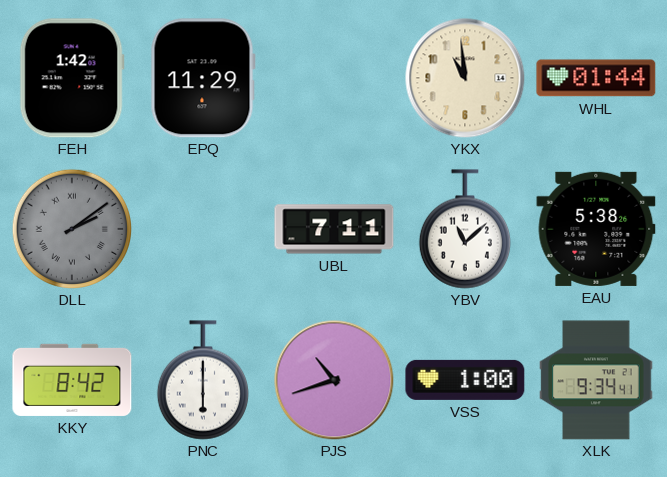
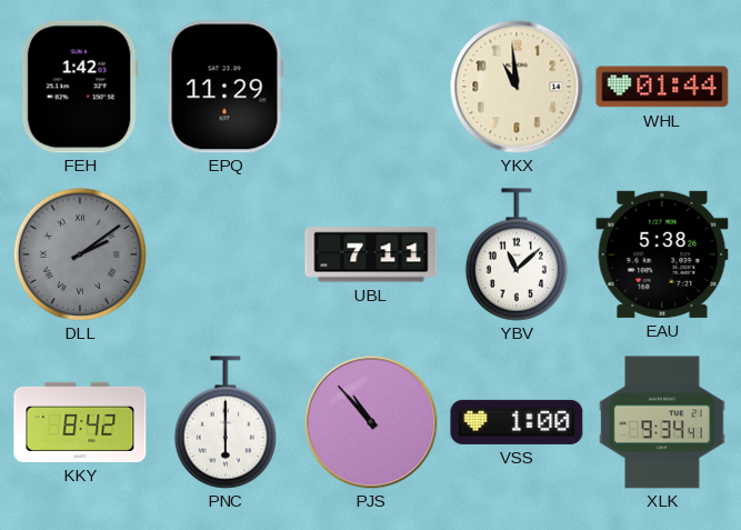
PJS: 10:42 -> 10:53
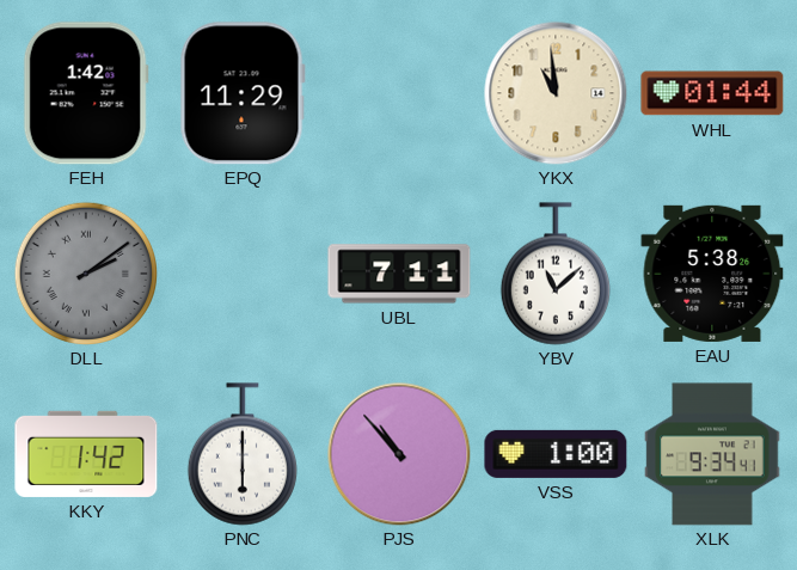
KKY: 8:42 -> 1:42
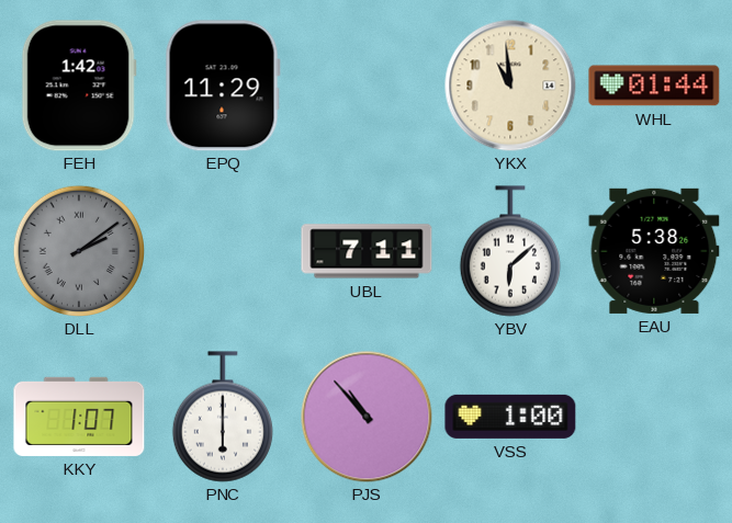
YBV: 11:08 -> 6:08
KKY: 1:42 -> 1:07
XLK: 9:34 -> none
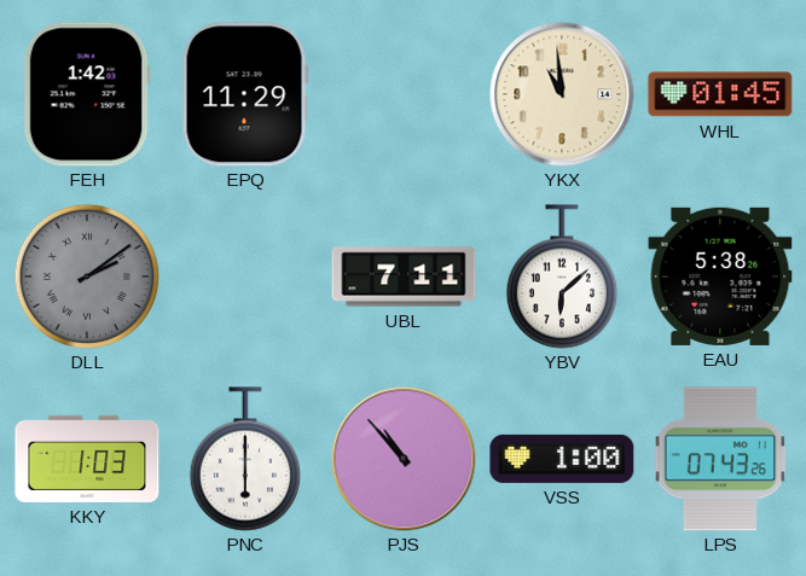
WHL: 01:44 -> 01:45
KKY: 1:07 -> 1:03
LPS: none -> 07:43
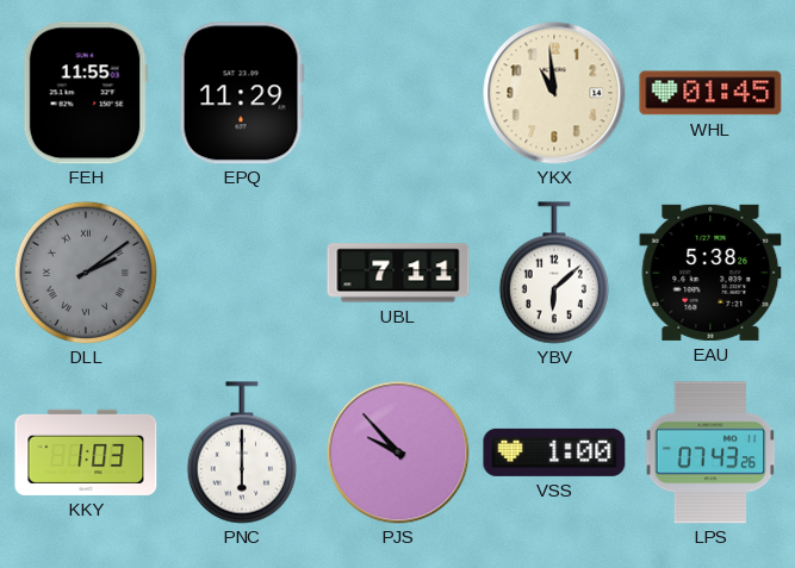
FEH: 1:42 -> 11:55
PJS: 10:53 -> 9:53
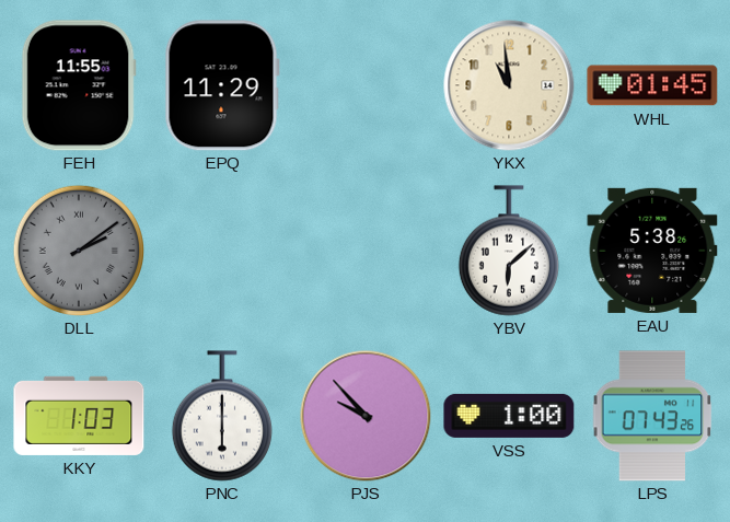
UBL: 7:11 -> none
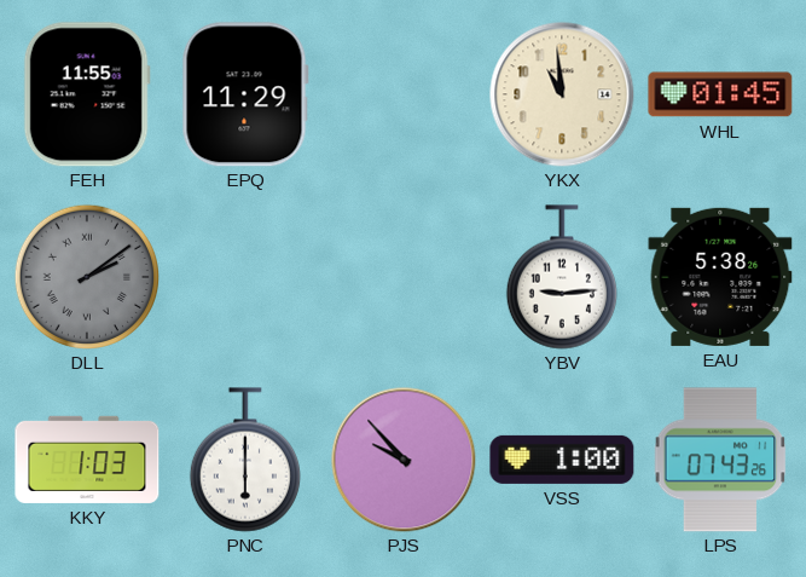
YBV: 6:08 -> 9:14
